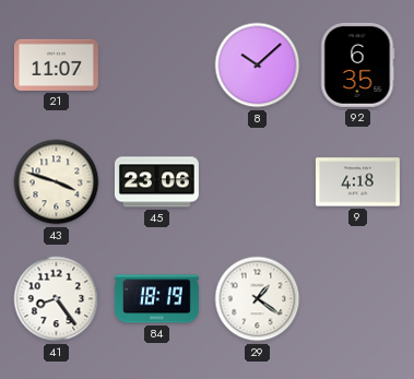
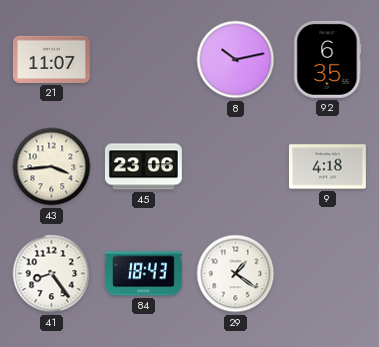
8: 10:08 -> 10:13
43: 3:48 -> 3:44
84: 18:19 -> 18:43
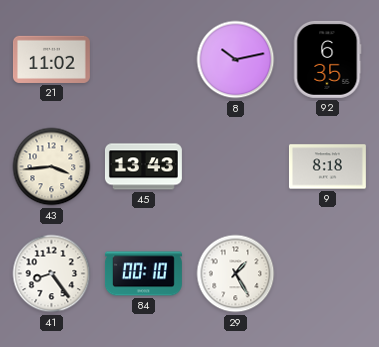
21: 11:07 -> 11:02
45: 23:06 -> 13:43
9: 4:18 -> 8:18
84: 18:43 -> 00:10
29: 1:21 -> 1:25
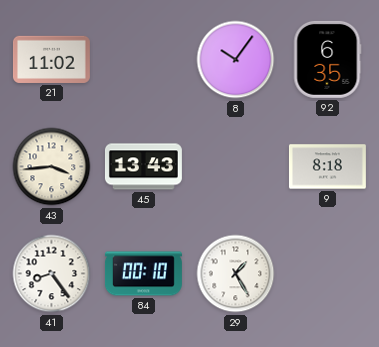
8: 10:13 -> 10:06
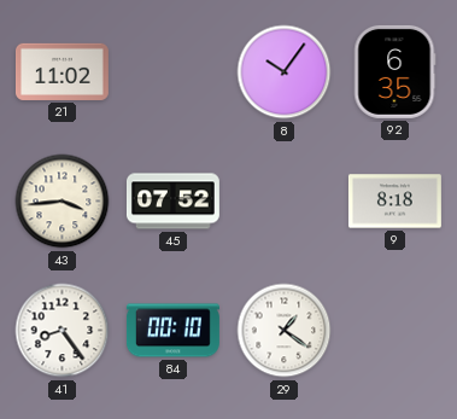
45: 13:43 -> 07:52
29: 1:25 -> 1:21
